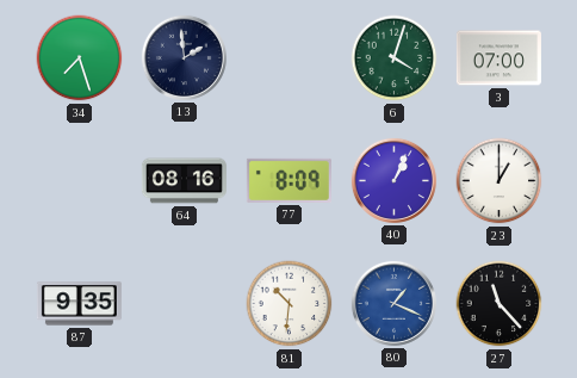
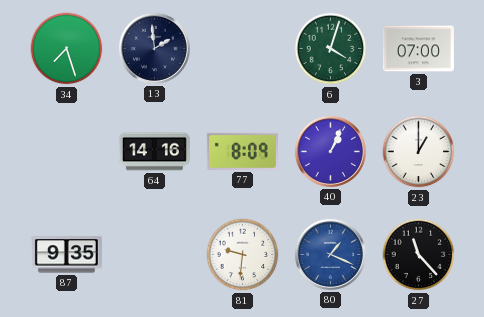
64: 08:16 -> 14:16
81: 10:31 -> 9:31
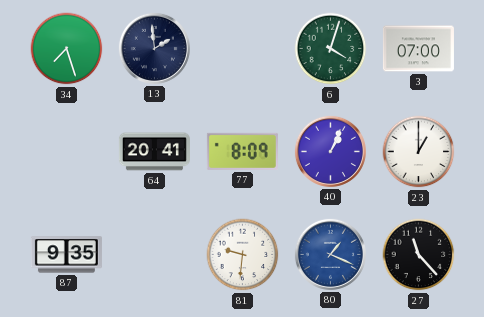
64: 14:16 -> 20:41
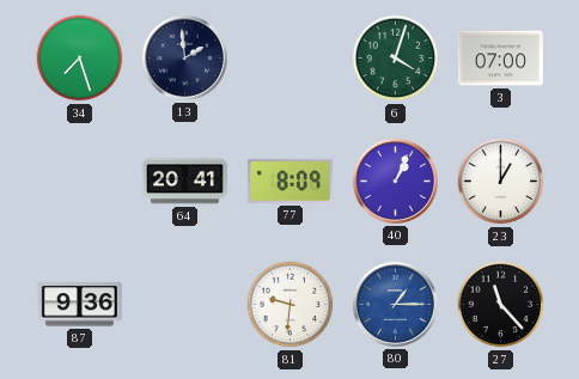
87: 9:35 -> 9:36
80: 1:19 -> 1:15
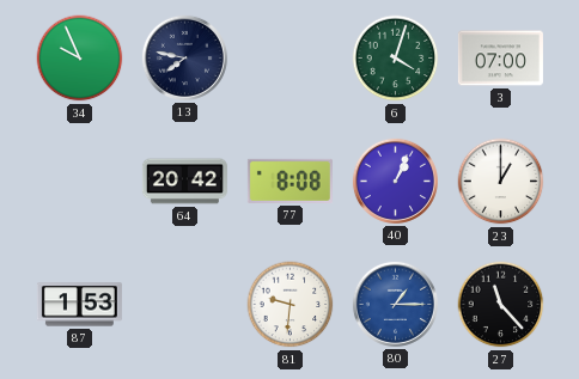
34: 7:27 -> 9:56
13: 1:59 -> 7:47
64: 20:41 -> 20:42
77: 8:09 -> 8:08
87: 9:36 -> 1:53
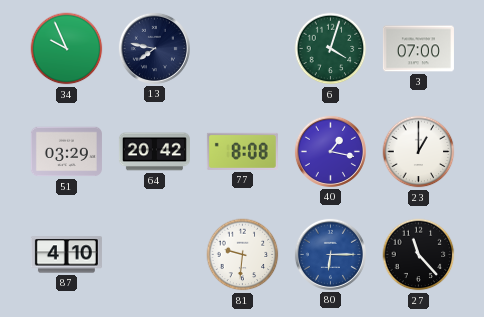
51: none -> 03:29
40: 1:04 -> 1:17
87: 1:53 -> 4:10
80: 1:15 -> 6:15
